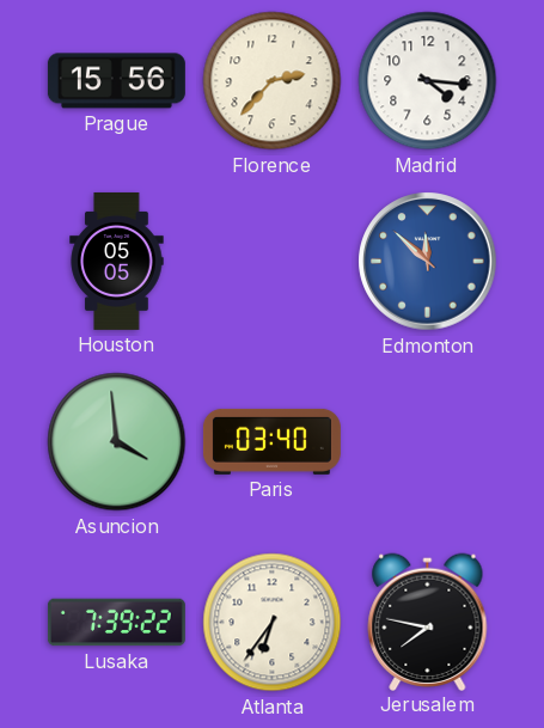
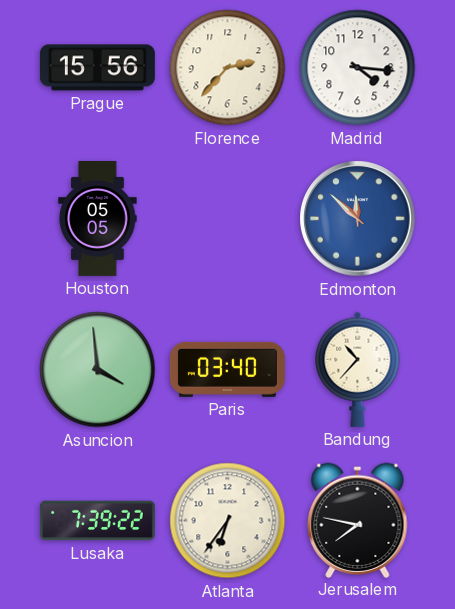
Bandung: none -> 10:37
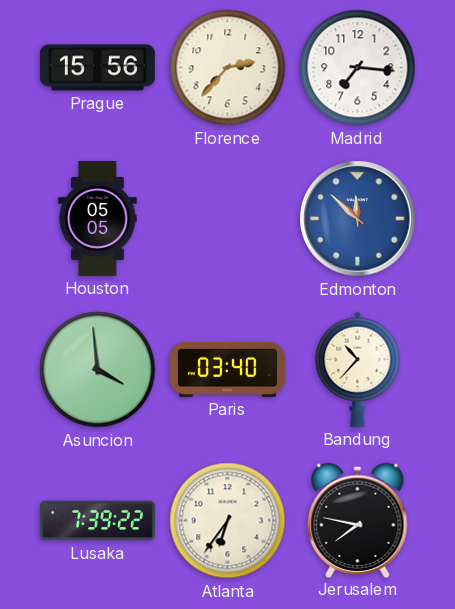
Madrid: 4:16 -> 7:16
